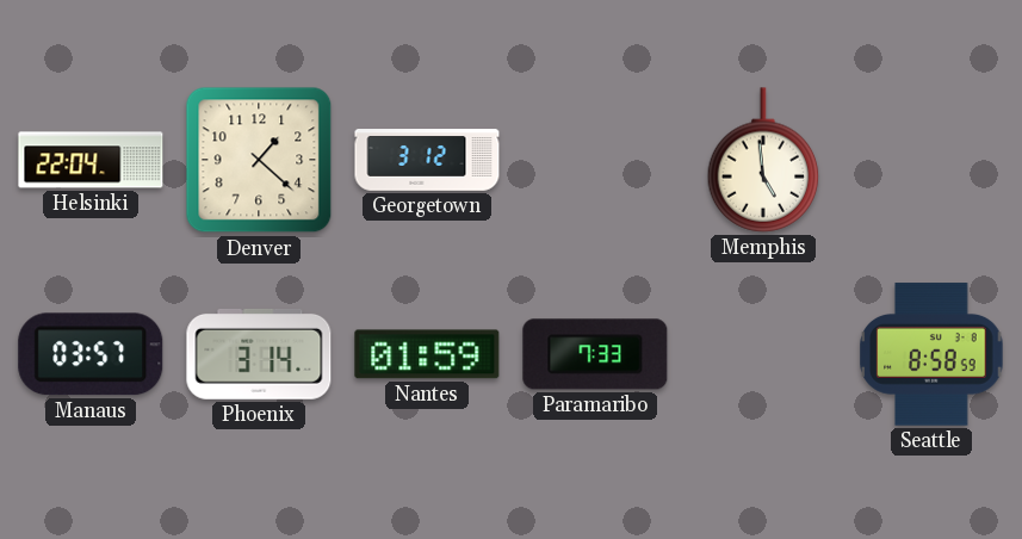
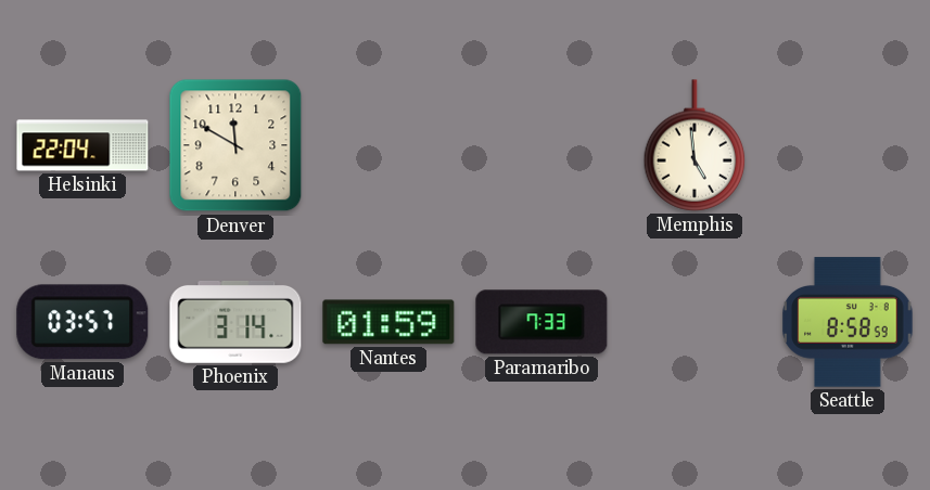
Denver: 1:22 -> 11:50
Georgetown: 3:12 -> none
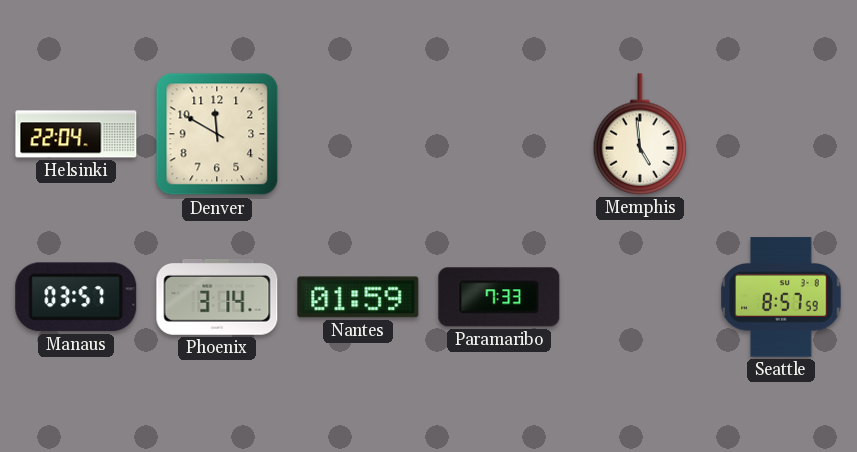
Seattle: 8:58 -> 8:57
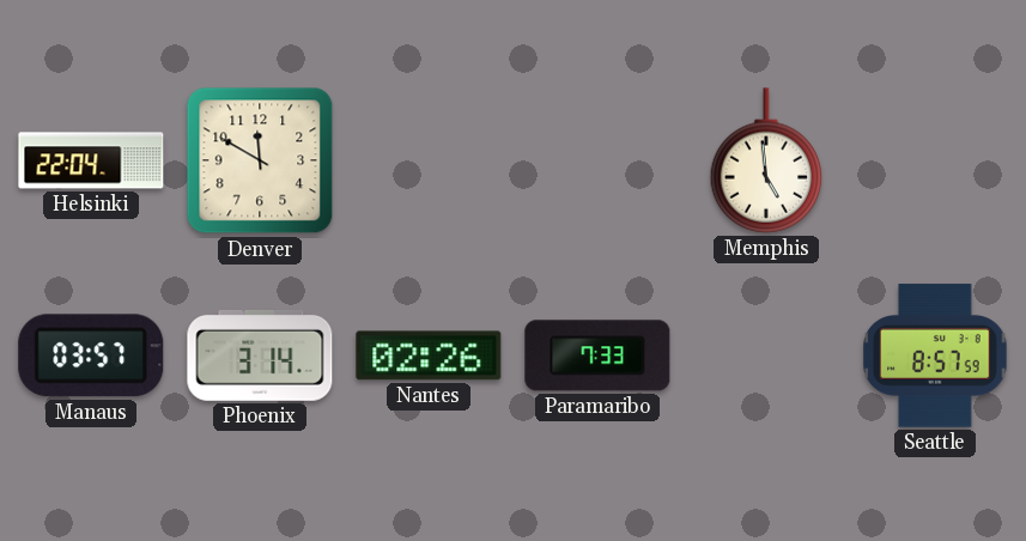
Nantes: 01:59 -> 02:26
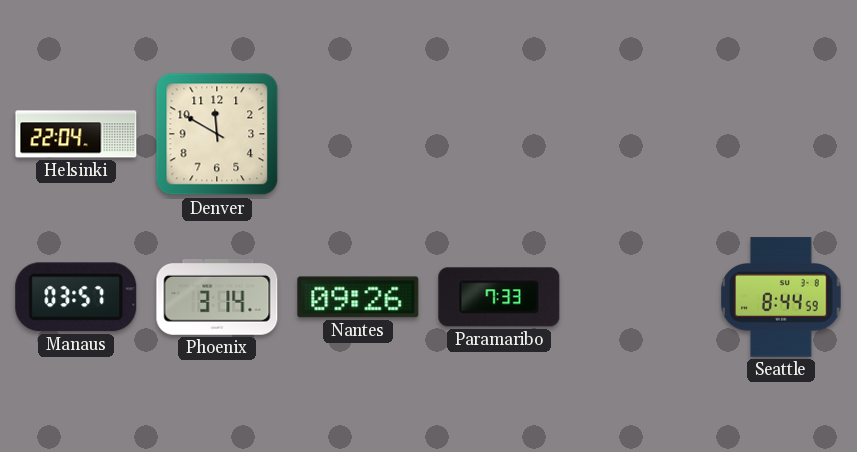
Memphis: 4:59 -> none
Nantes: 02:26 -> 09:26
Seattle: 8:57 -> 8:44
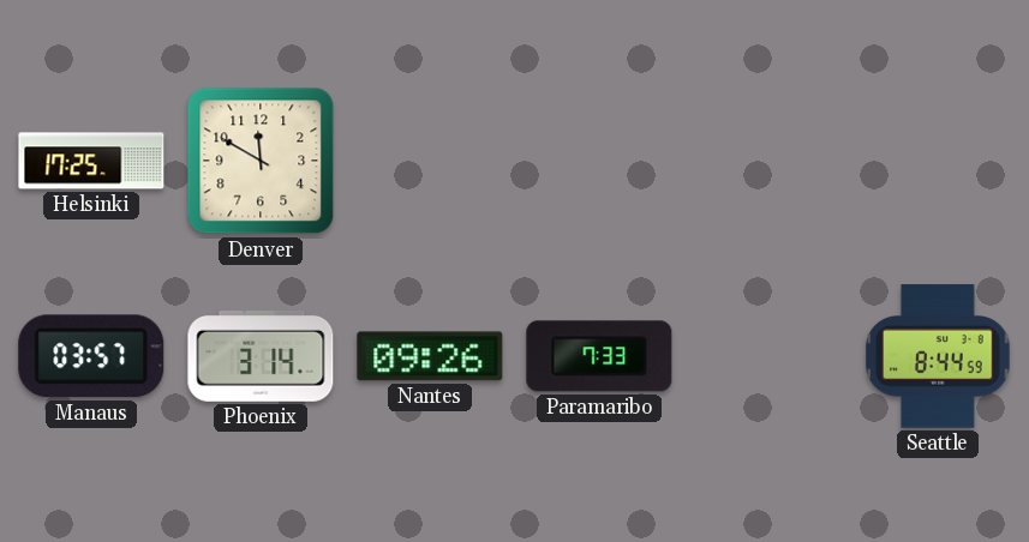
Helsinki: 22:04 -> 17:25
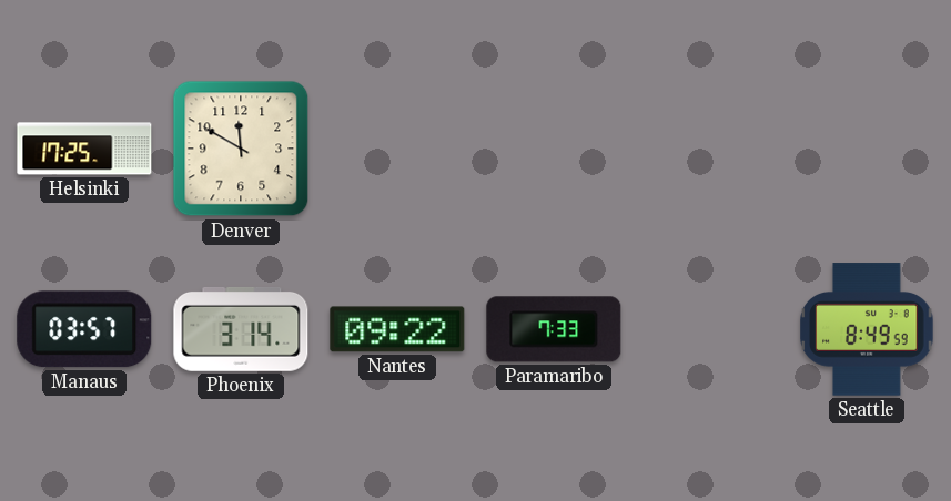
Nantes: 09:26 -> 09:22
Seattle: 8:44 -> 8:49
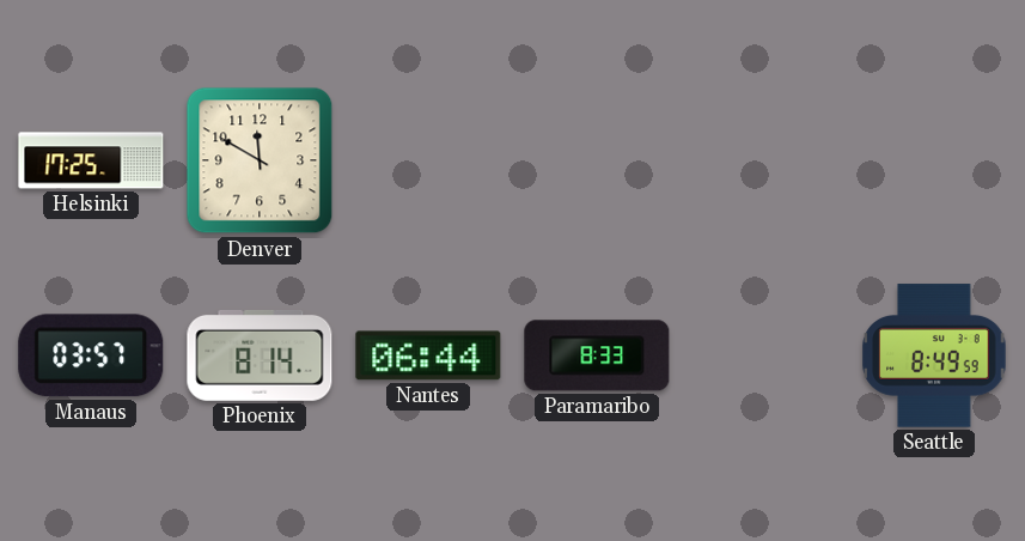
Phoenix: 3:14 -> 8:14
Nantes: 09:22 -> 06:44
Paramaribo: 7:33 -> 8:33
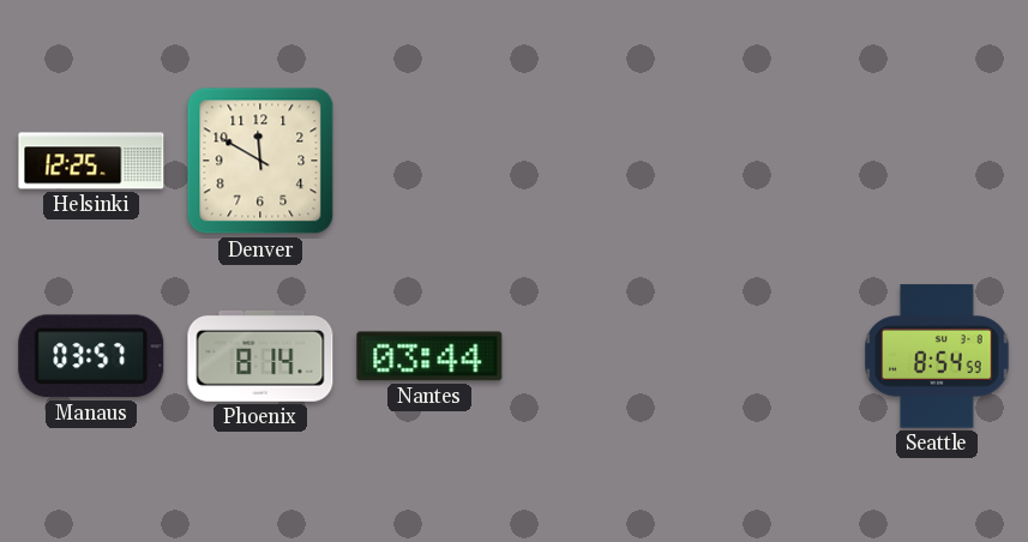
Helsinki: 17:25 -> 12:25
Nantes: 06:44 -> 03:44
Paramaribo: 8:33 -> none
Seattle: 8:49 -> 8:54
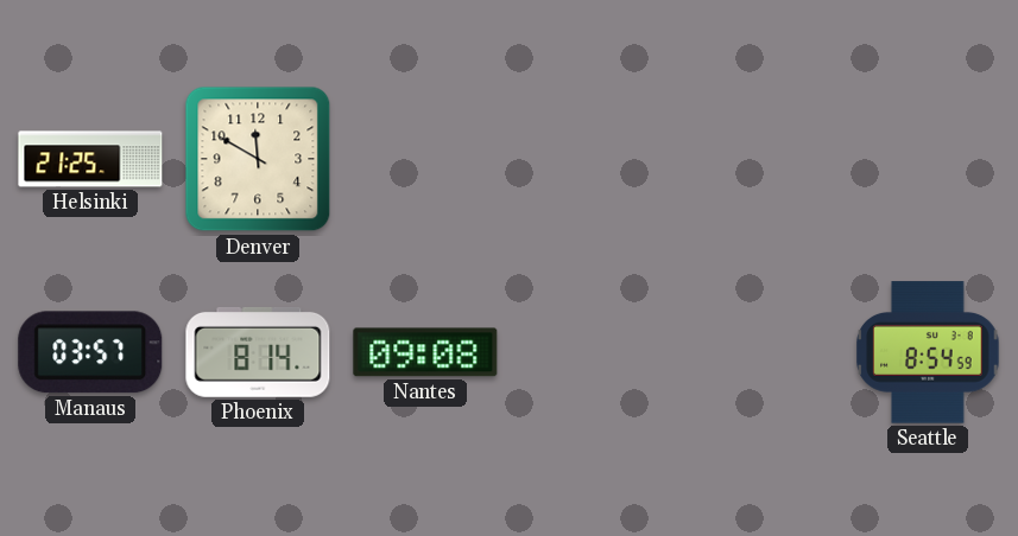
Helsinki: 12:25 -> 21:25
Nantes: 03:44 -> 09:08
